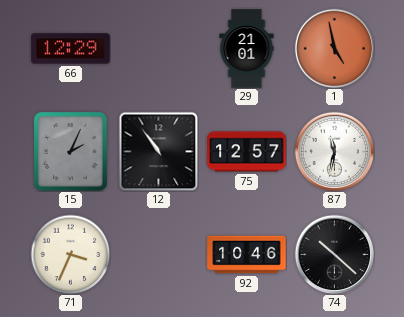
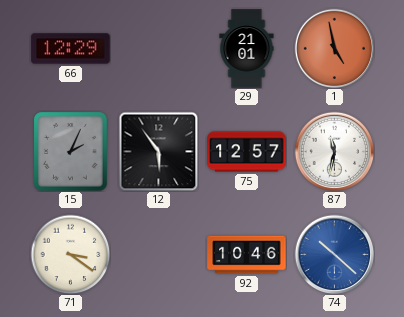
12: 10:54 -> 5:54
71: 3:34 -> 3:21
74 dial: black -> blue
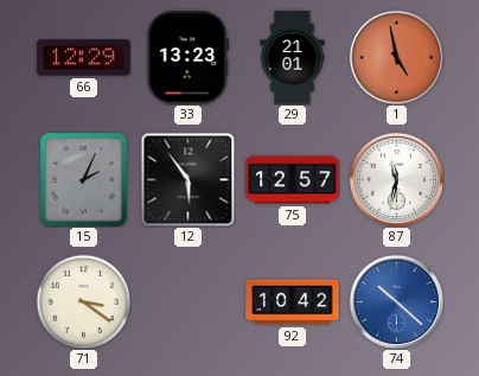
33: none -> 13:23
92: 10:46 -> 10:42
